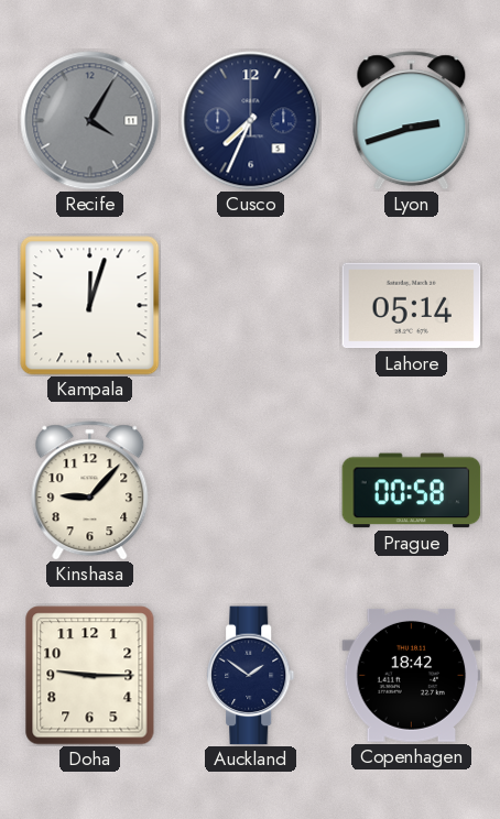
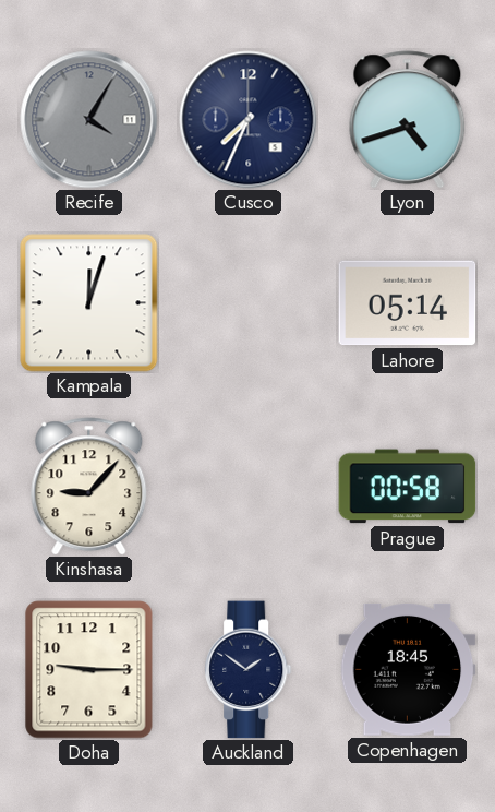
Lyon: 2:42 -> 4:42
Copenhagen: 18:42 -> 18:45
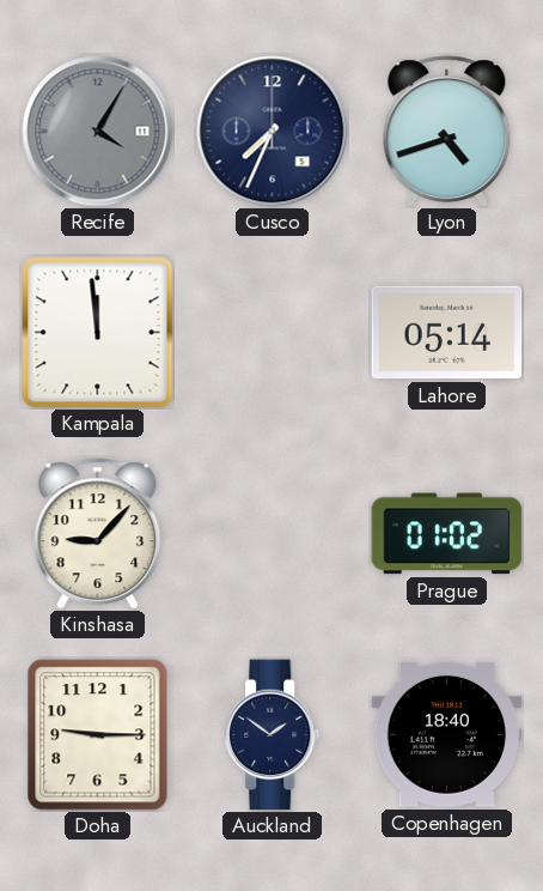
Kampala: 12:03 -> 11:59
Prague: 00:58 -> 01:02
Copenhagen: 18:45 -> 18:40
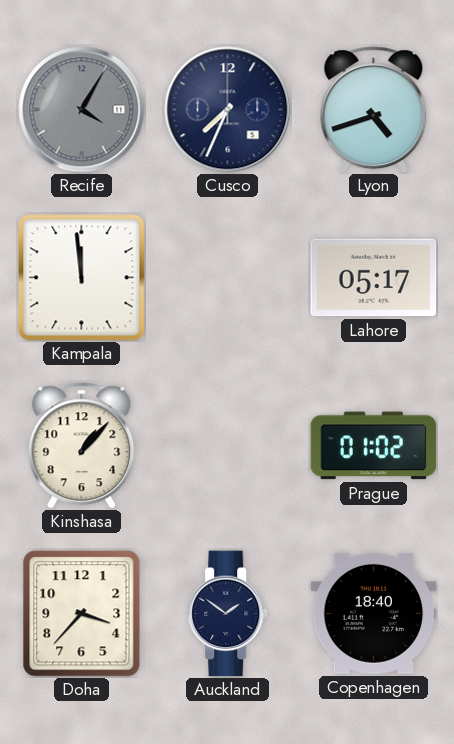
Lahore: 05:14 -> 05:17
Kinshasa: 9:07 -> 1:07
Doha: 9:15 -> 3:37
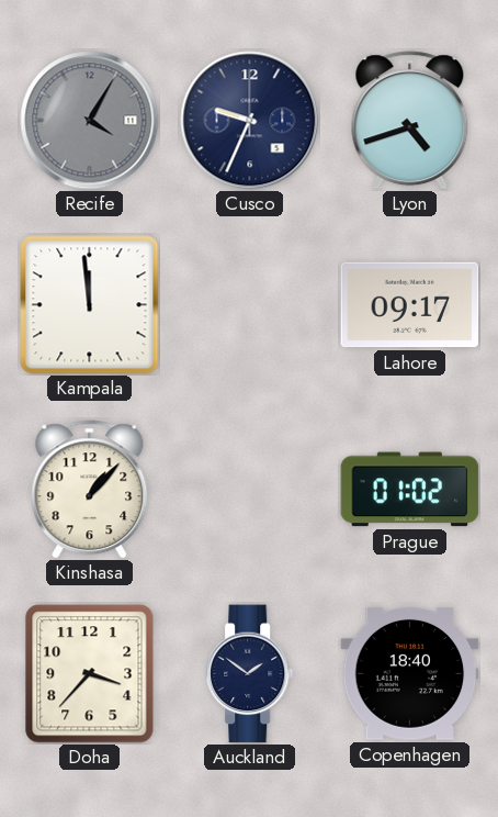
Cusco: 7:34 -> 9:34
Lahore: 05:17 -> 09:17
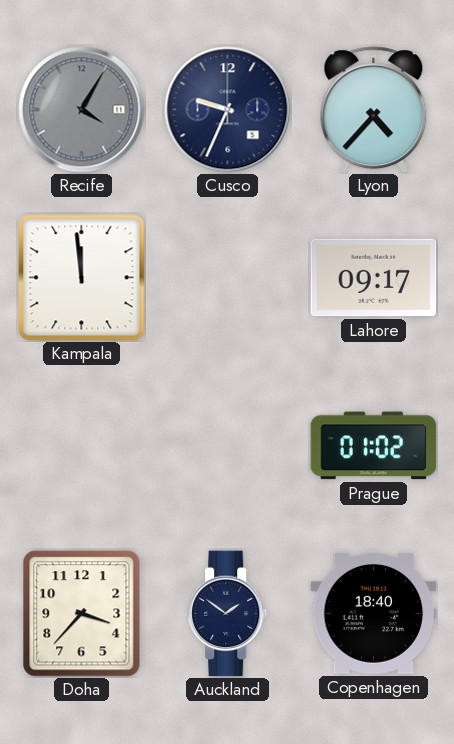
Lyon: 4:42 -> 4:37
Kinshasa: 1:07 -> none
